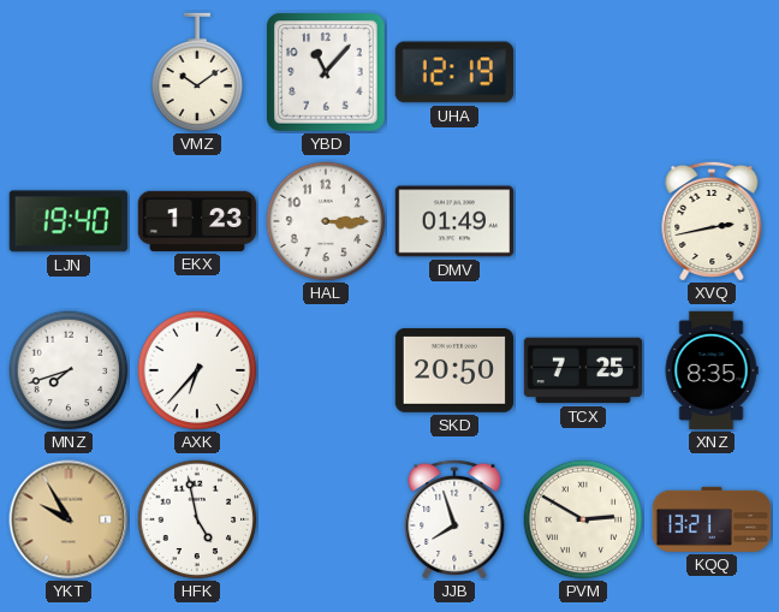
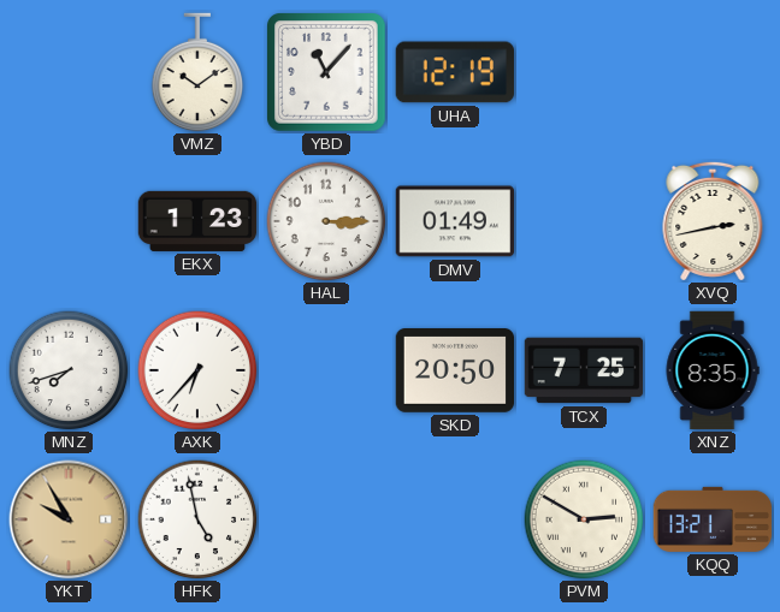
LJN: 19:40 -> none
JJB: 7:57 -> none
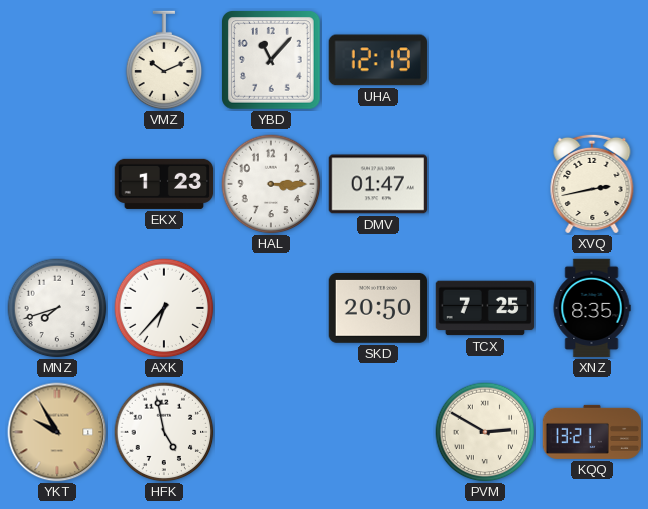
VMZ: 10:09 -> 10:11
DMV: 01:49 -> 01:47
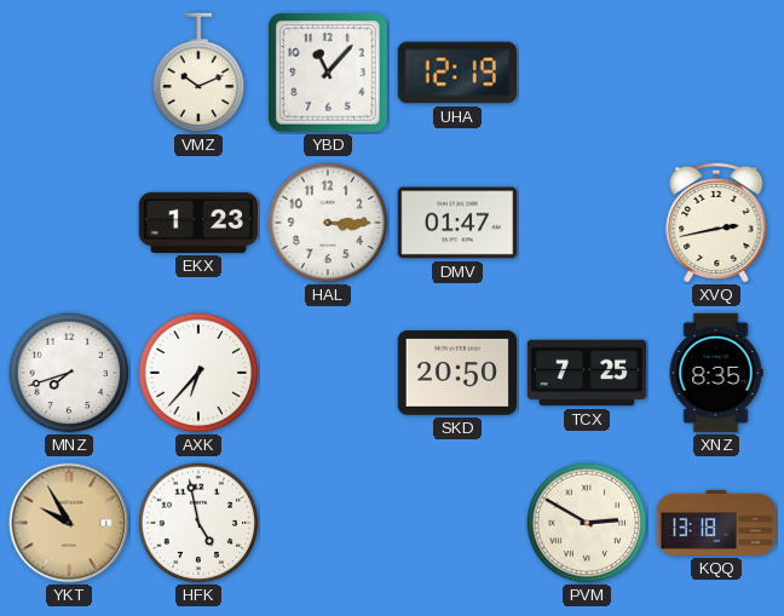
KQQ: 13:21 -> 13:18
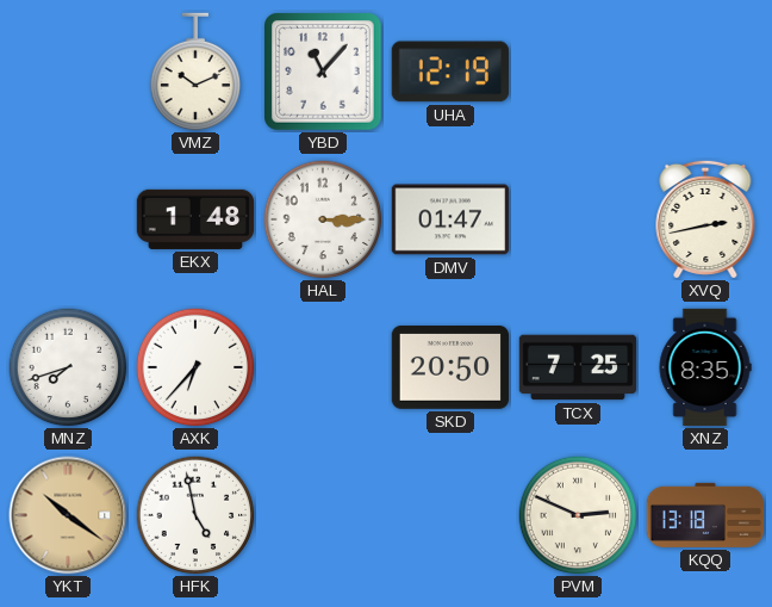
EKX: 1:23 -> 1:48
YKT: 9:55 -> 10:21
PVM: 2:50 -> 2:49
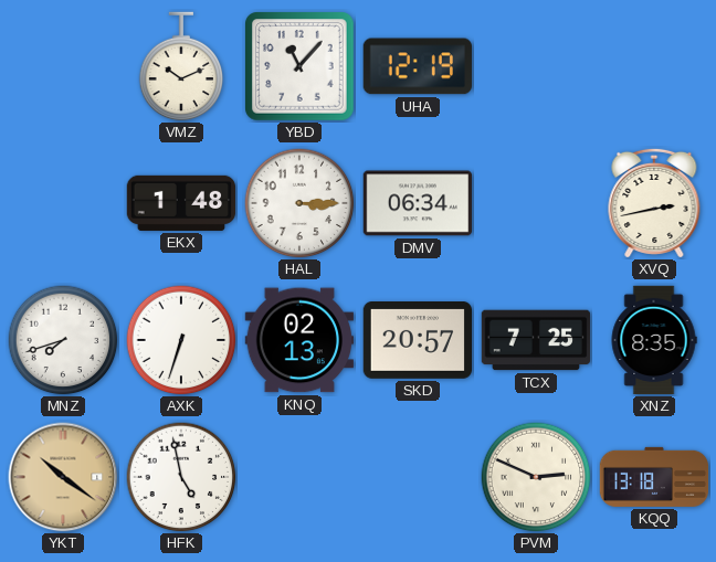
DMV: 01:47 -> 06:34
AXK: 6:37 -> 6:33
KNQ: none -> 02:13
SKD: 20:50 -> 20:57
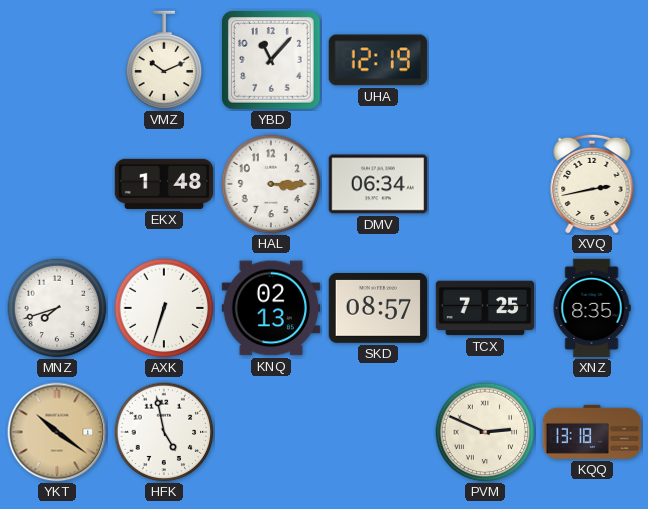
SKD: 20:57 -> 08:57
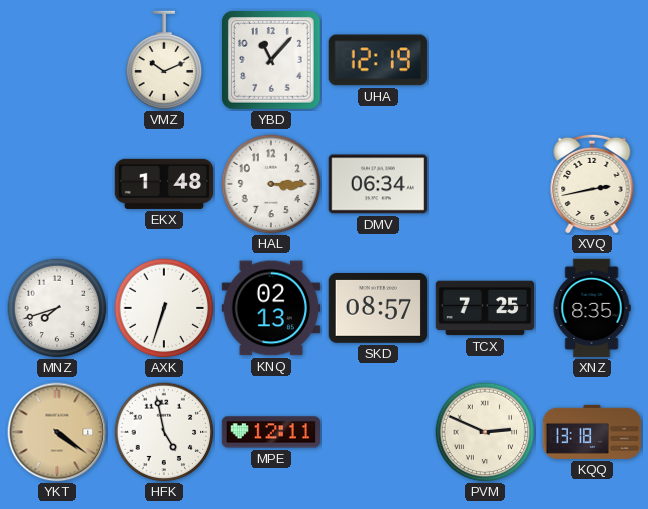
YKT: 10:21 -> 4:21
MPE: none -> 12:11
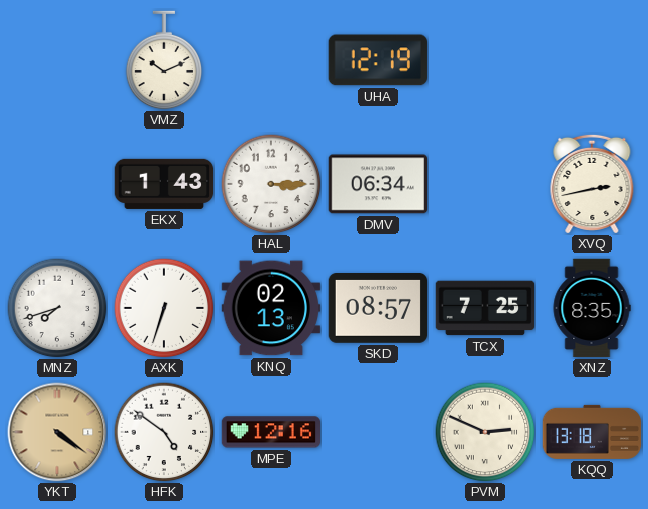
YBD: 11:07 -> none
EKX: 1:48 -> 1:43
HFK: 4:58 -> 4:51
MPE: 12:11 -> 12:16
